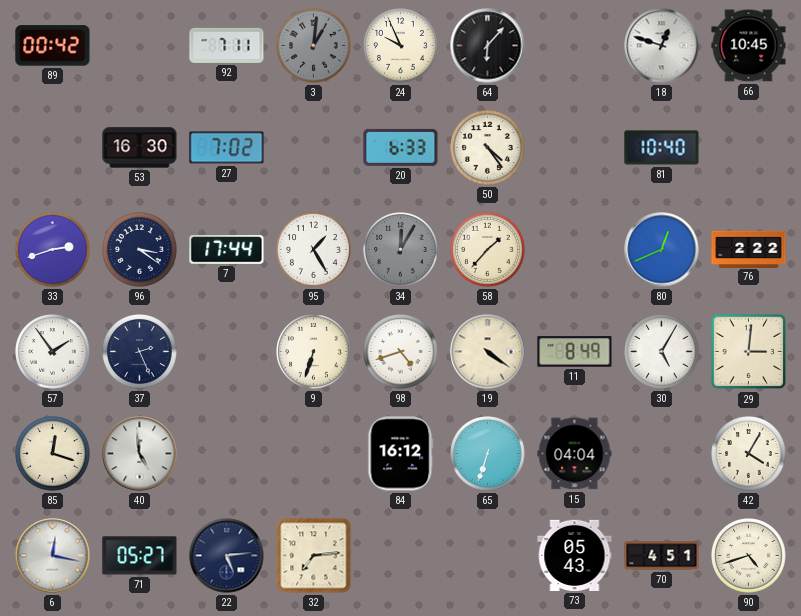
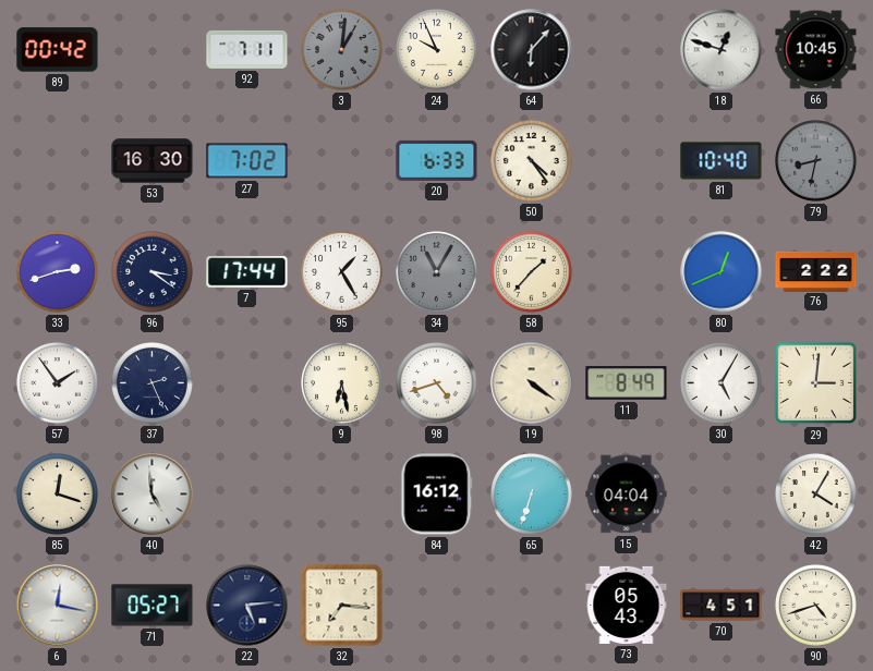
79: none -> 8:32
34: 12:05 -> 11:05
9: 6:33 -> 6:28
32: 7:14 -> 7:16
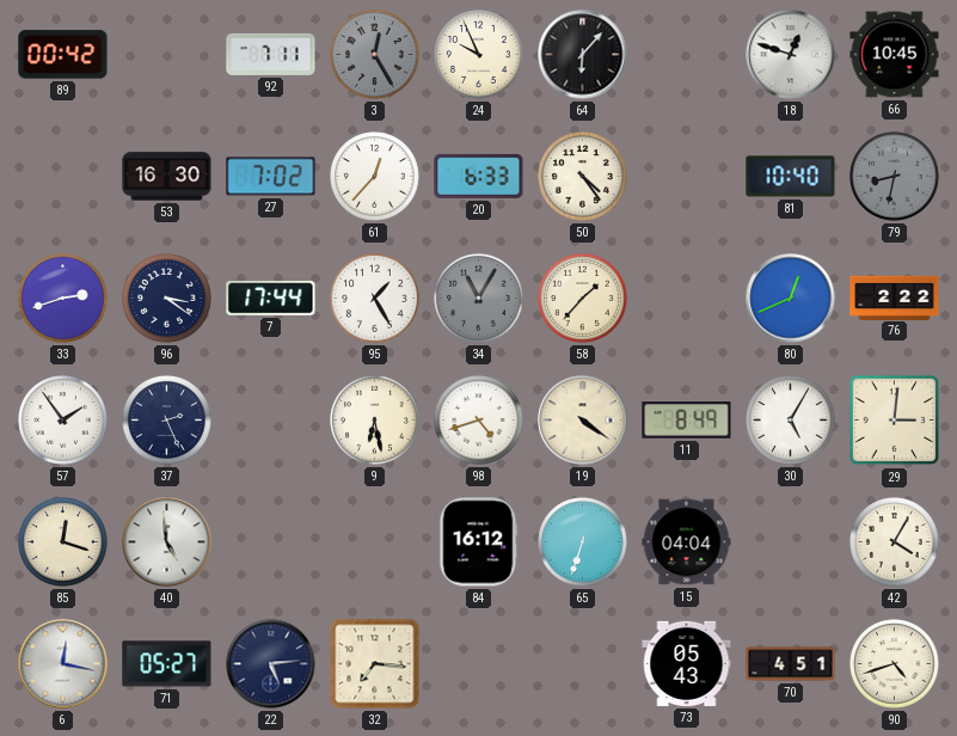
3: 1:01 -> 12:25
61: none -> 12:37
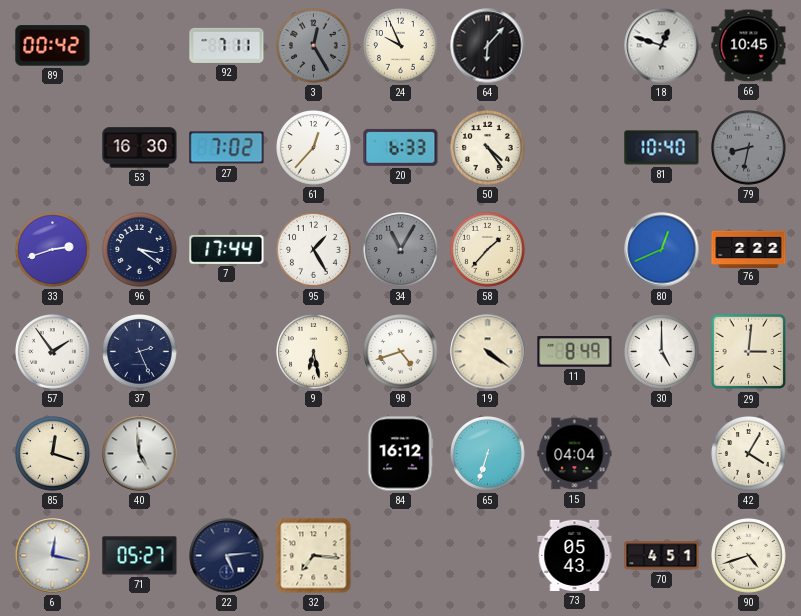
30: 5:05 -> 5:00
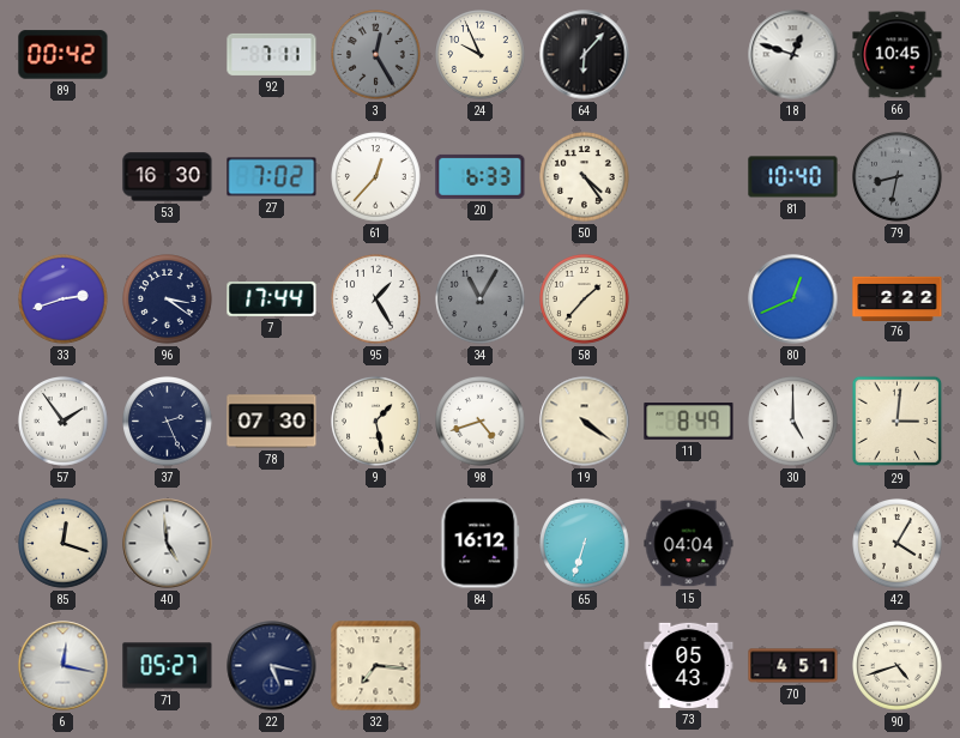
78: none -> 07:30
9: 6:28 -> 1:28
22: 5:14 -> 5:17
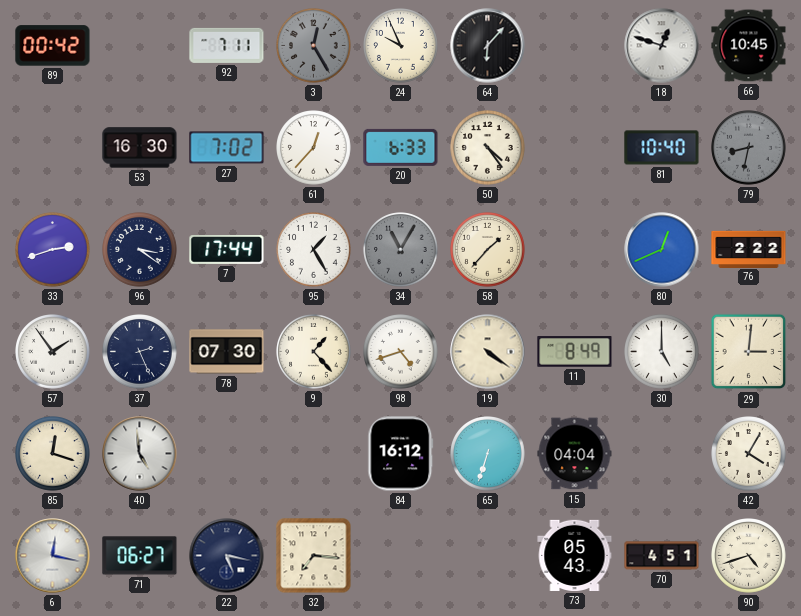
9: 1:28 -> 1:23
71: 05:27 -> 06:27
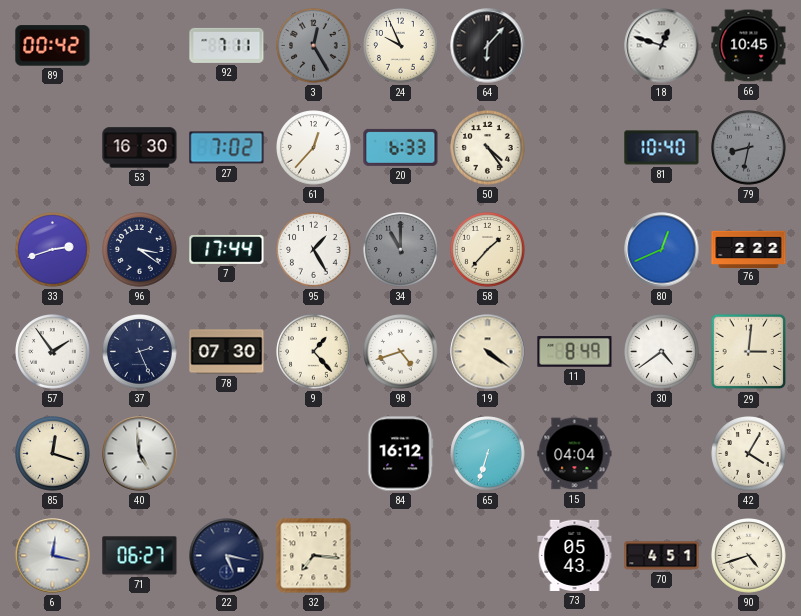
34: 11:05 -> 11:00
30: 5:00 -> 4:39
